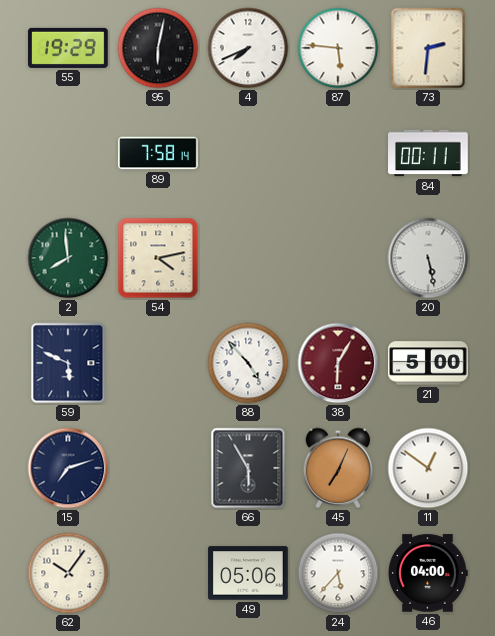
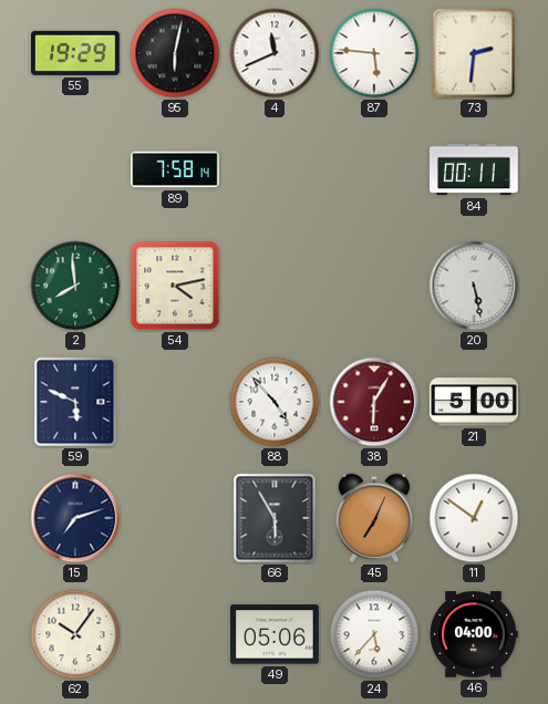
4: 7:41 -> 11:41
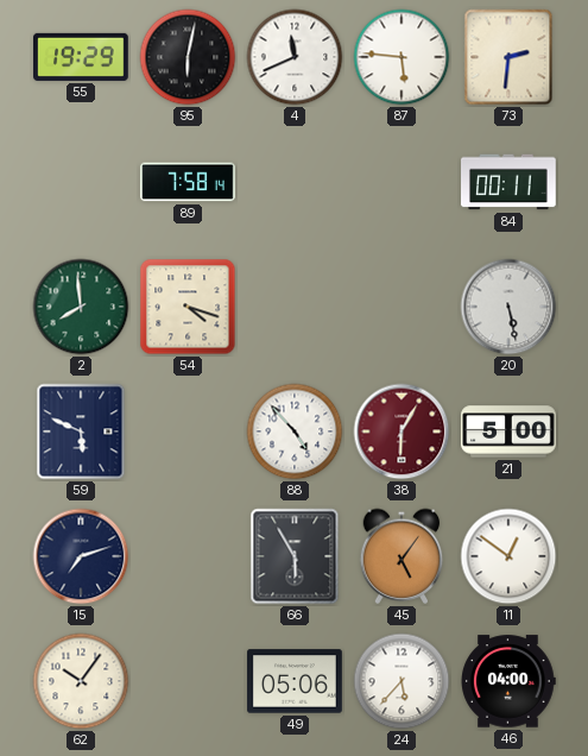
54: 4:13 -> 4:18
45: 7:04 -> 5:06
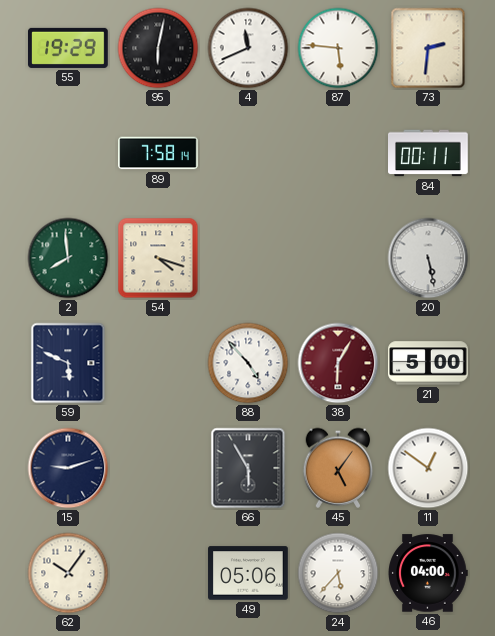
15: 7:12 -> 9:12
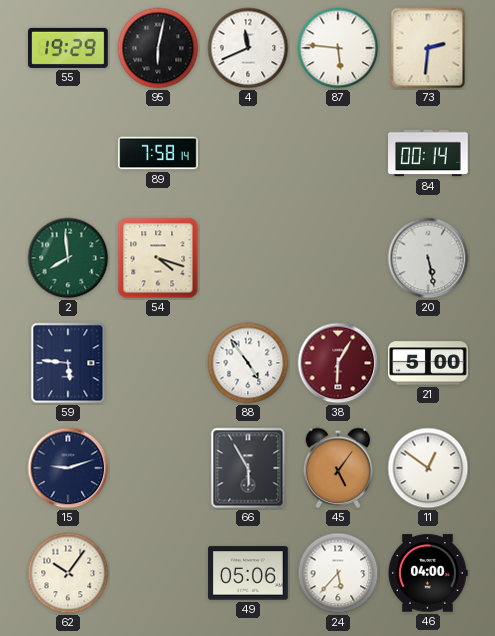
84: 00:11 -> 00:14
59: 5:49 -> 5:46
88: 4:53 -> 4:54
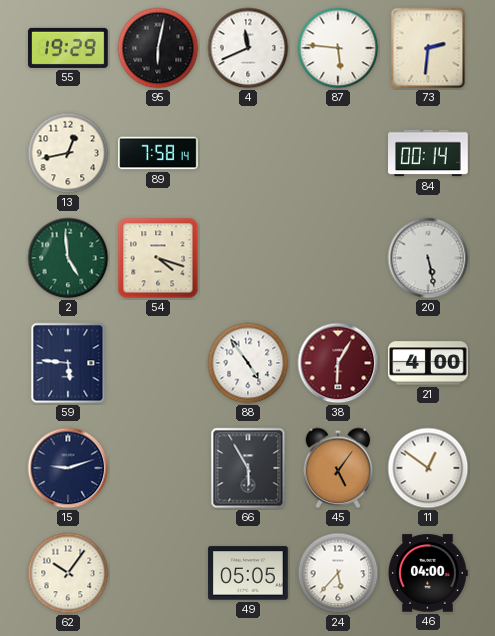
13: none -> 12:43
2: 7:59 -> 4:59
21: 5:00 -> 4:00
49: 05:06 -> 05:05
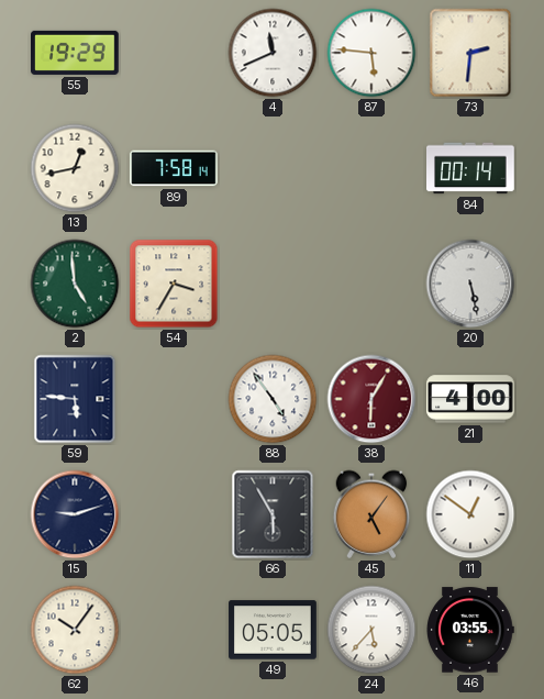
95: 6:02 -> none
54: 4:18 -> 3:35
46: 04:00 -> 03:55
